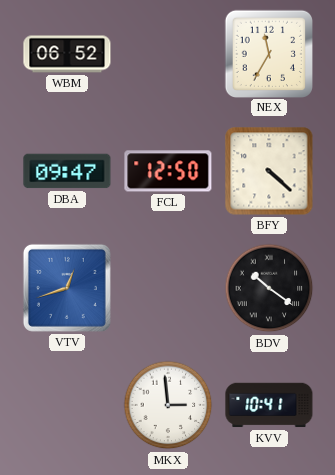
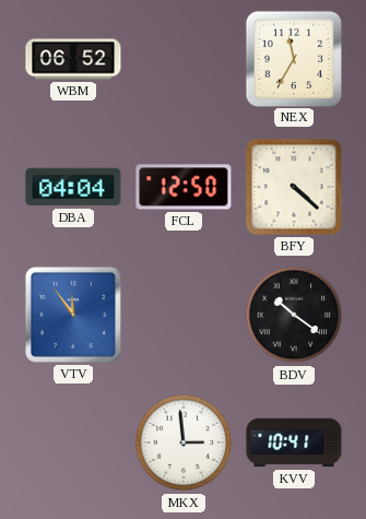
DBA: 09:47 -> 04:04
VTV: 12:42 -> 11:54
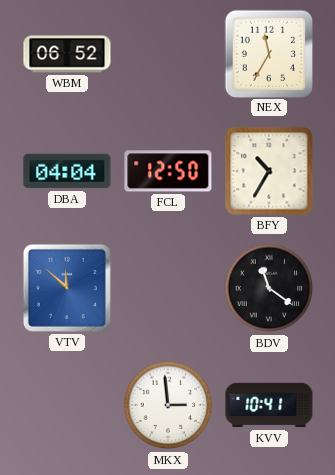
BFY: 4:22 -> 10:35
VTV: 11:54 -> 11:52
BDV: 10:21 -> 11:21
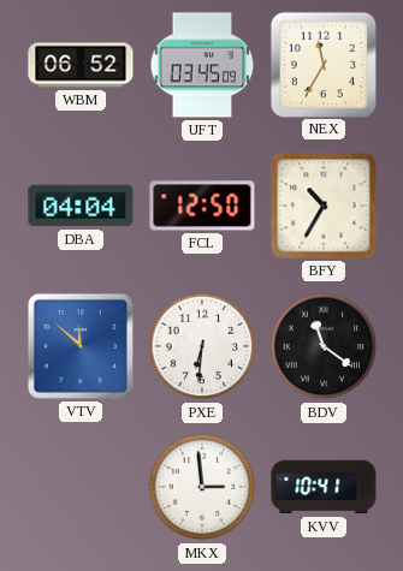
UFT: none -> 03:45
PXE: none -> 6:31
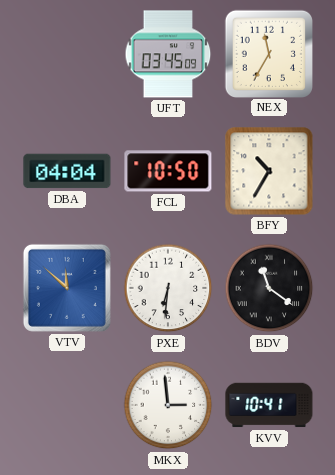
WBM: 06:52 -> none
FCL: 12:50 -> 10:50
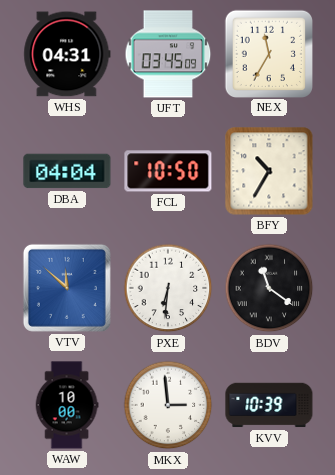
WHS: none -> 04:31
WAW: none -> 10:00
KVV: 10:41 -> 10:39
